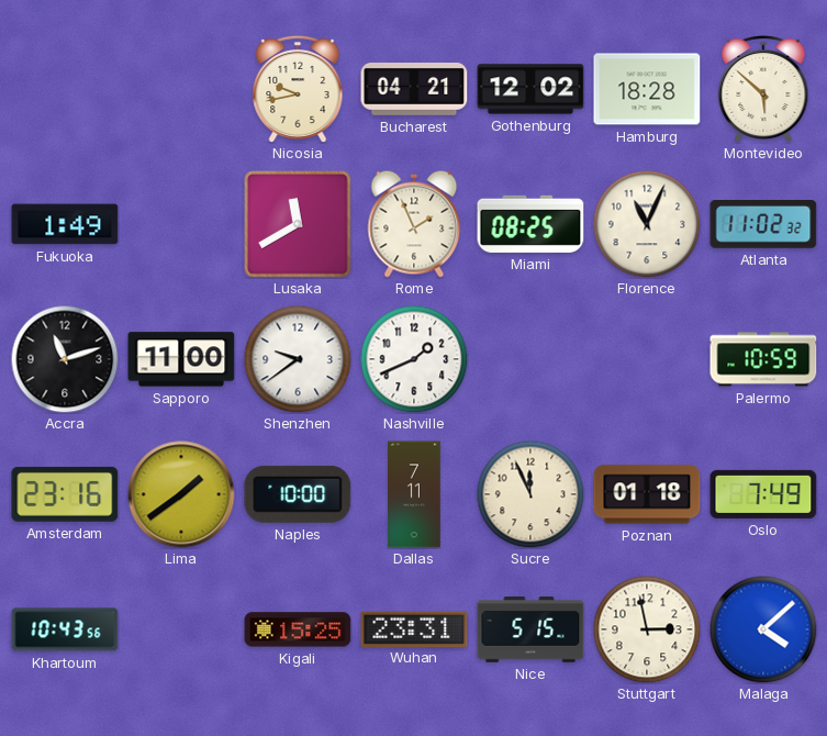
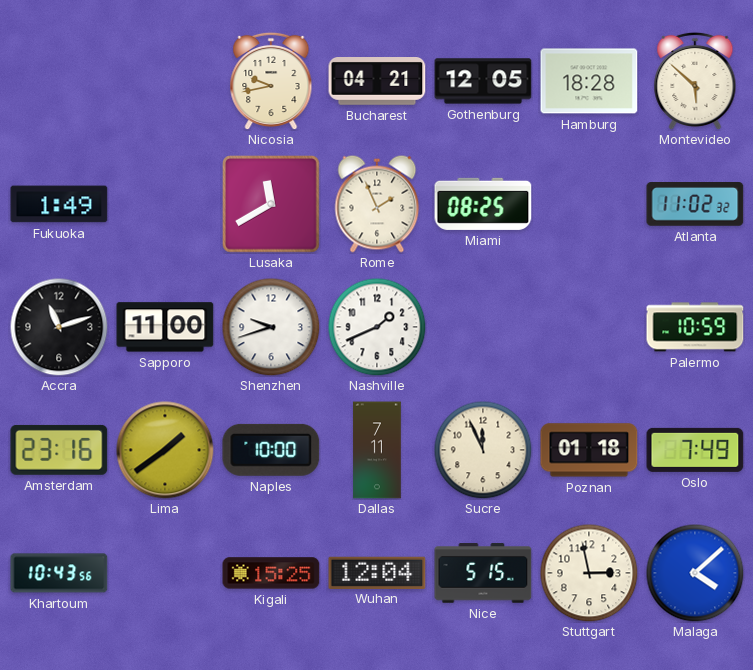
Gothenburg: 12:02 -> 12:05
Florence: 11:04 -> none
Shenzhen: 9:39 -> 9:42
Wuhan: 23:31 -> 12:04
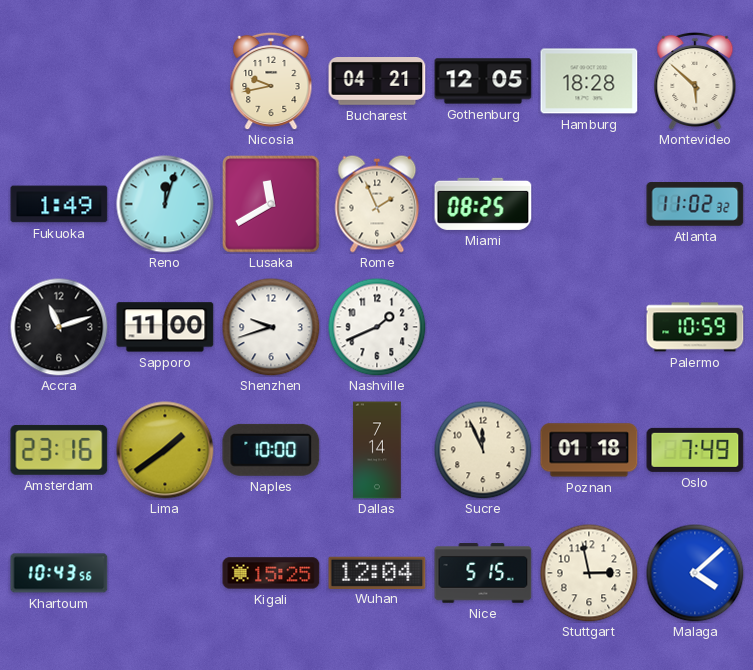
Reno: none -> 12:03
Dallas: 7:11 -> 7:14
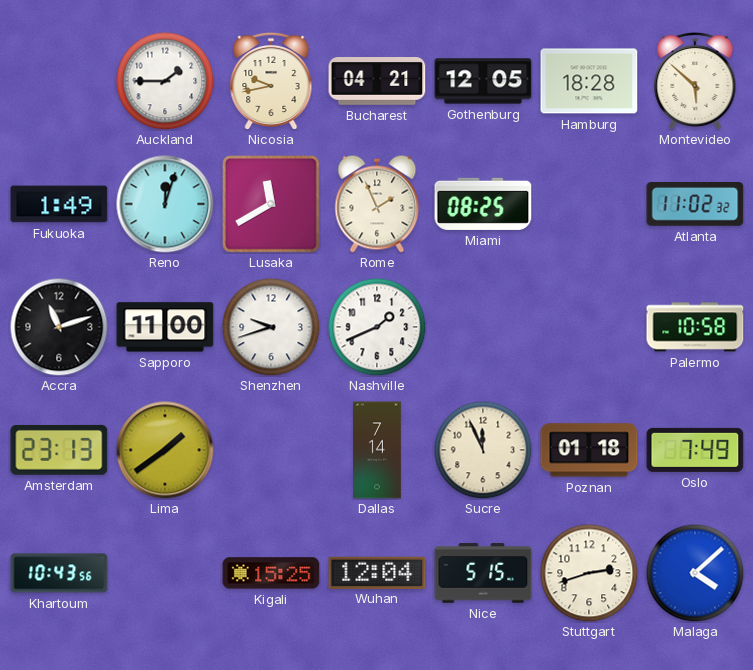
Auckland: none -> 1:45
Palermo: 10:59 -> 10:58
Amsterdam: 23:16 -> 23:13
Naples: 10:00 -> none
Stuttgart: 2:58 -> 2:42
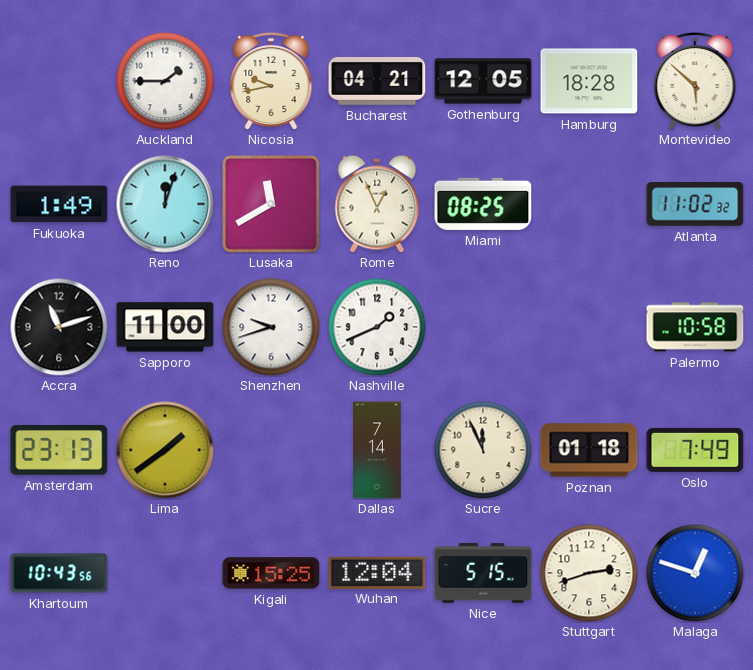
Rome: 1:56 -> 12:56
Malaga: 4:08 -> 12:48
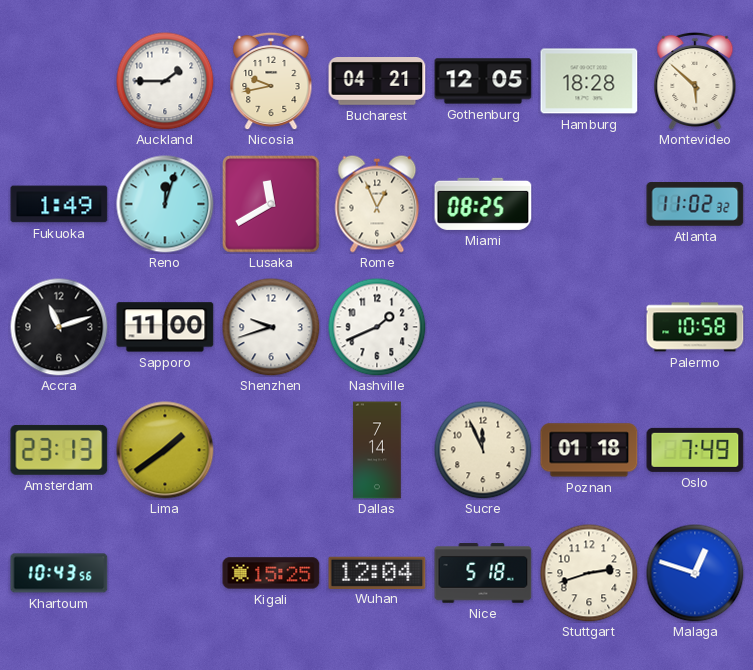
Nice: 5:15 -> 5:18
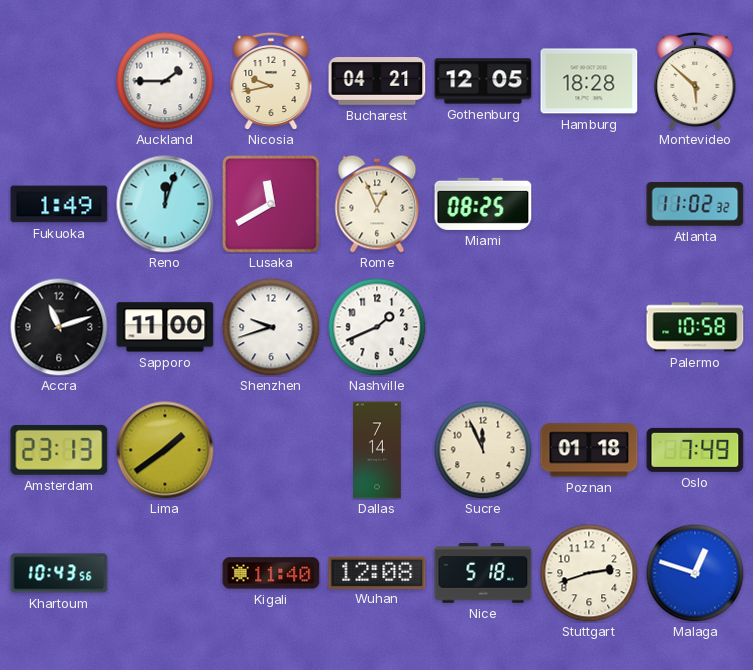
Kigali: 15:25 -> 11:40
Wuhan: 12:04 -> 12:08
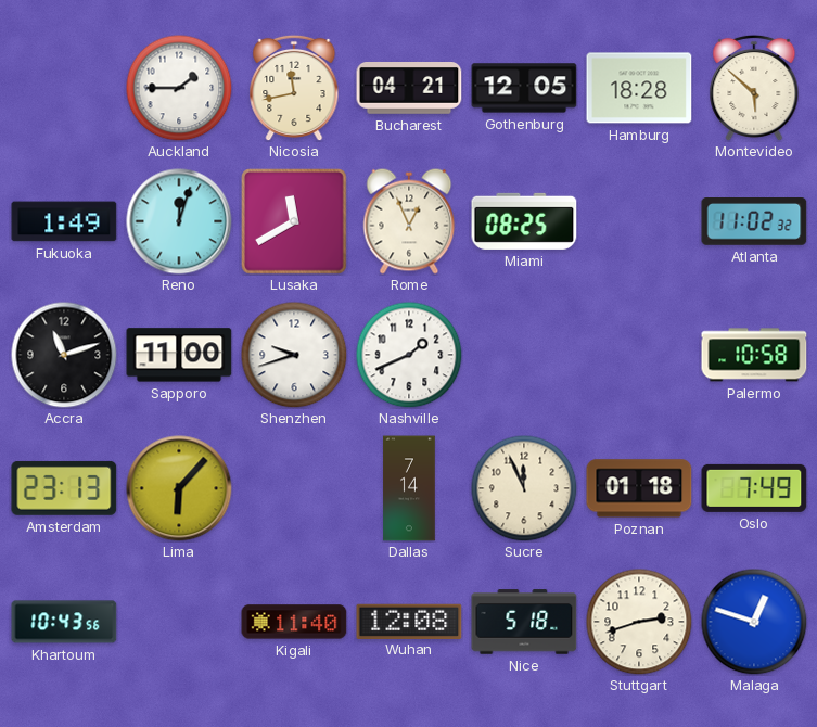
Nicosia: 9:43 -> 11:43
Lima: 1:39 -> 6:07
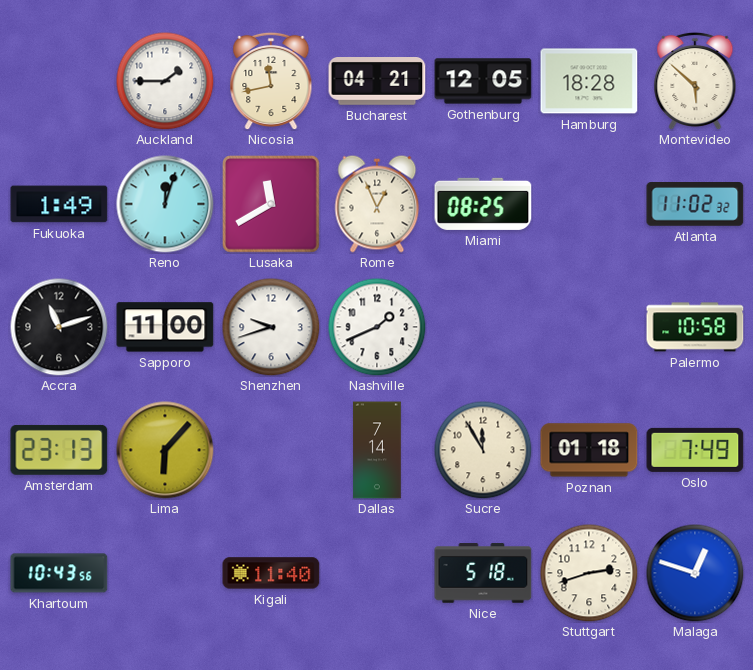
Sucre: 11:56 -> 11:55
Wuhan: 12:08 -> none
